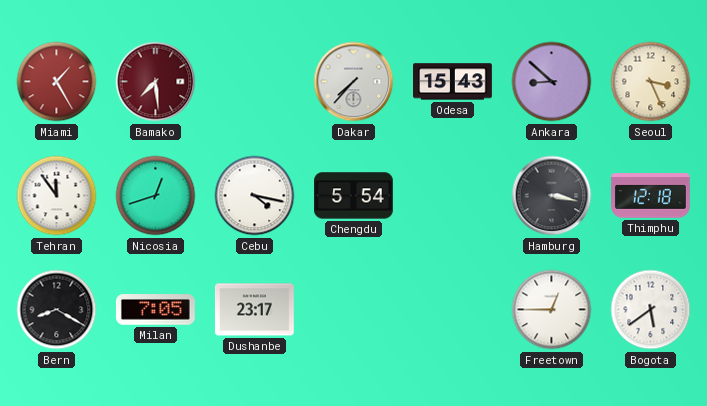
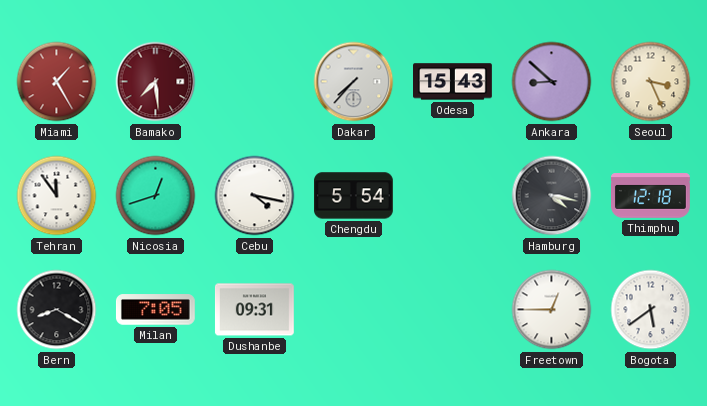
Hamburg: 3:17 -> 4:17
Dushanbe: 23:17 -> 09:31
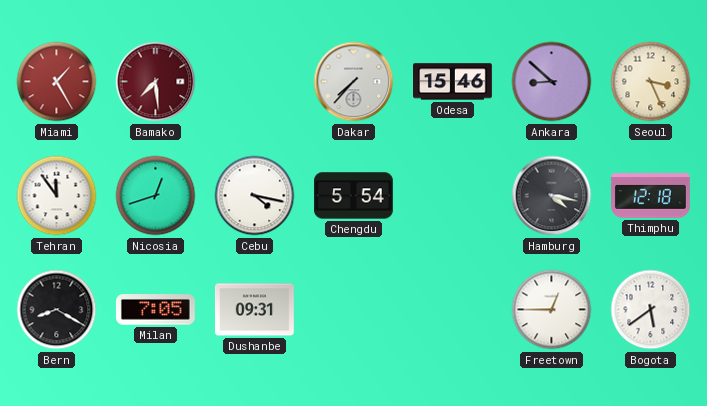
Odesa: 15:43 -> 15:46
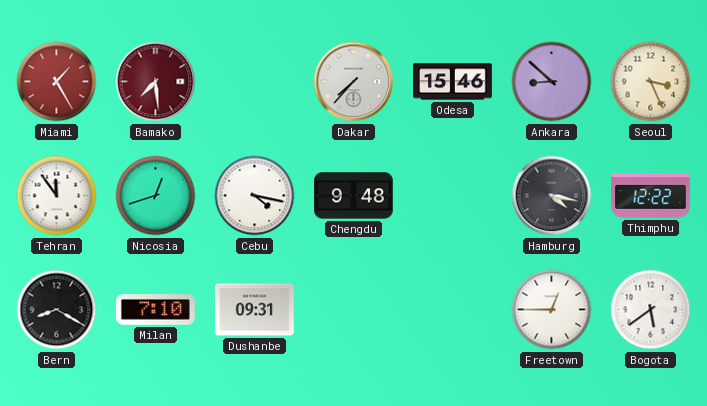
Chengdu: 5:54 -> 9:48
Thimphu: 12:18 -> 12:22
Milan: 7:05 -> 7:10
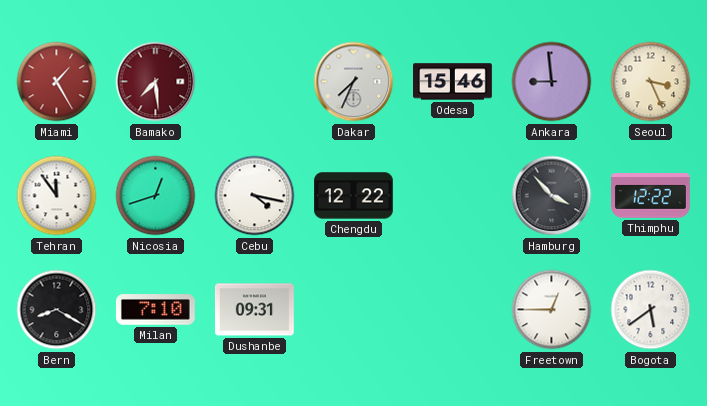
Dakar: 7:37 -> 7:34
Ankara: 8:52 -> 8:59
Chengdu: 9:48 -> 12:22
Hamburg: 4:17 -> 3:53
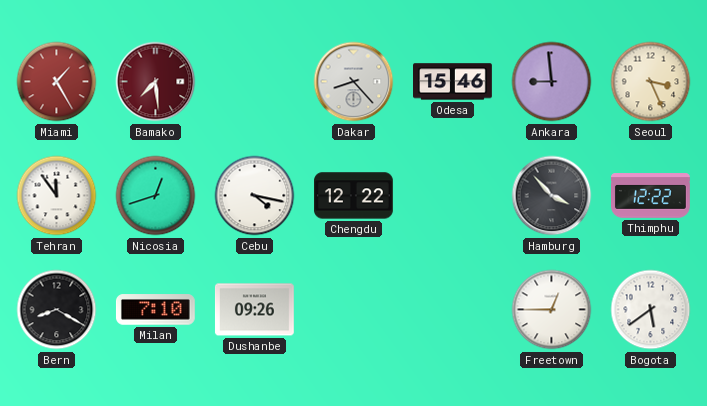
Dakar: 7:34 -> 8:23
Dushanbe: 09:31 -> 09:26
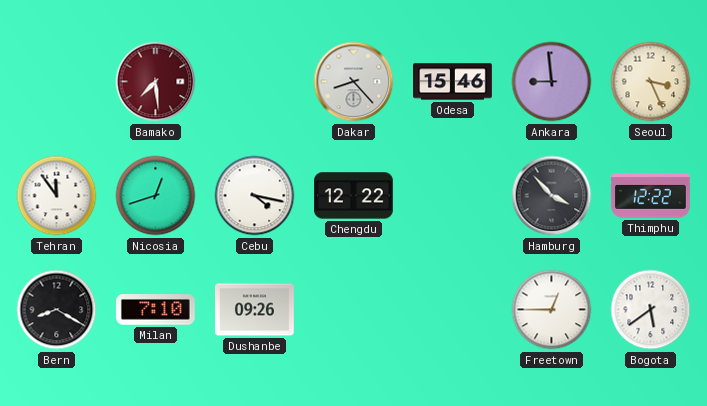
Miami: 1:25 -> none
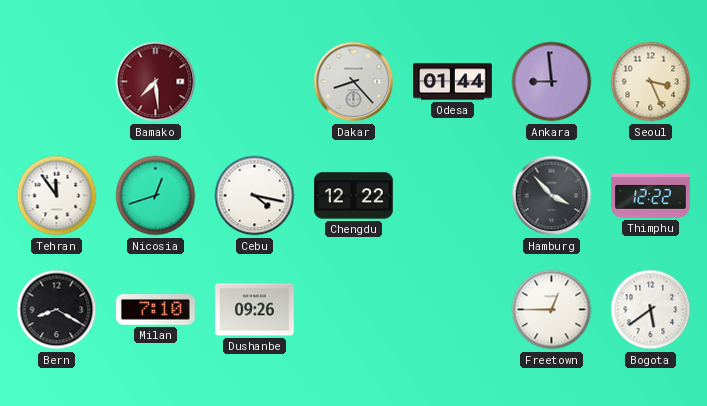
Odesa: 15:46 -> 01:44
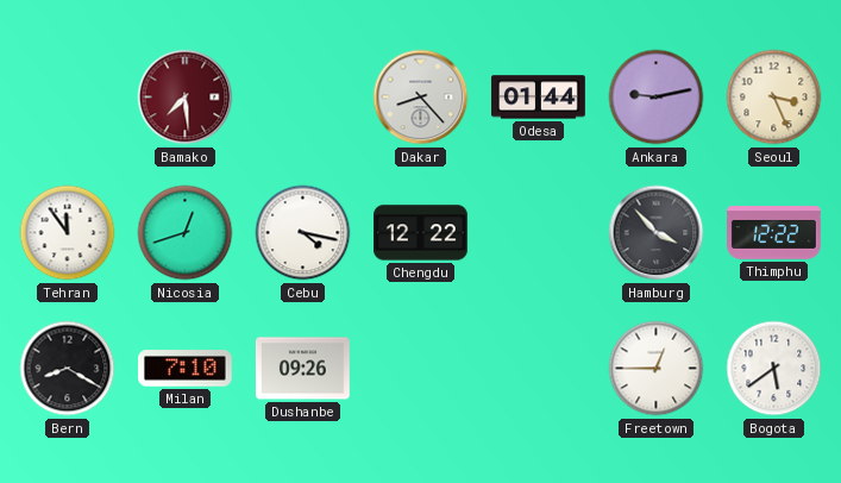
Ankara: 8:59 -> 9:13
